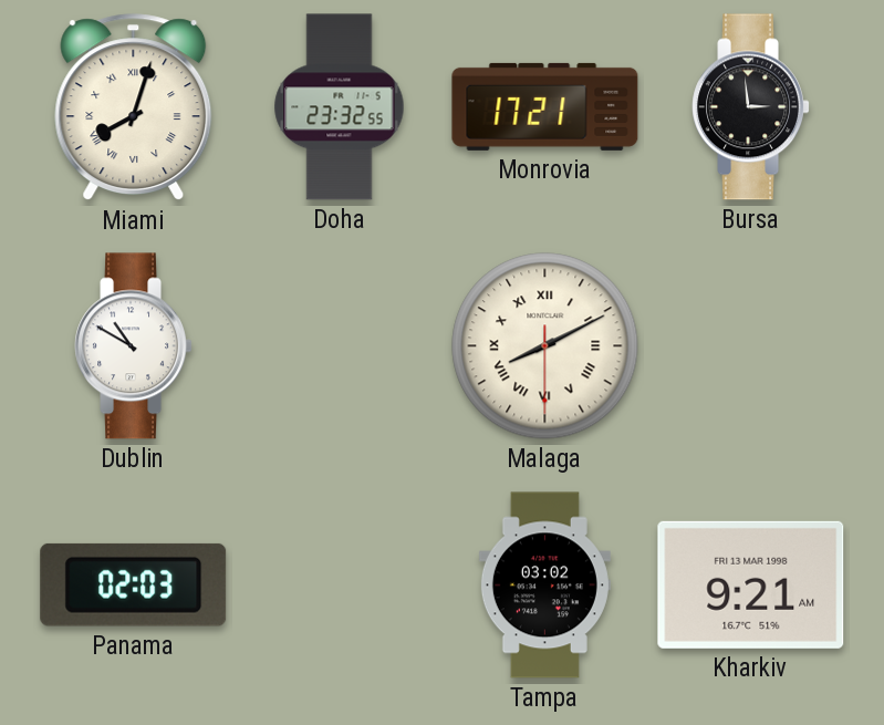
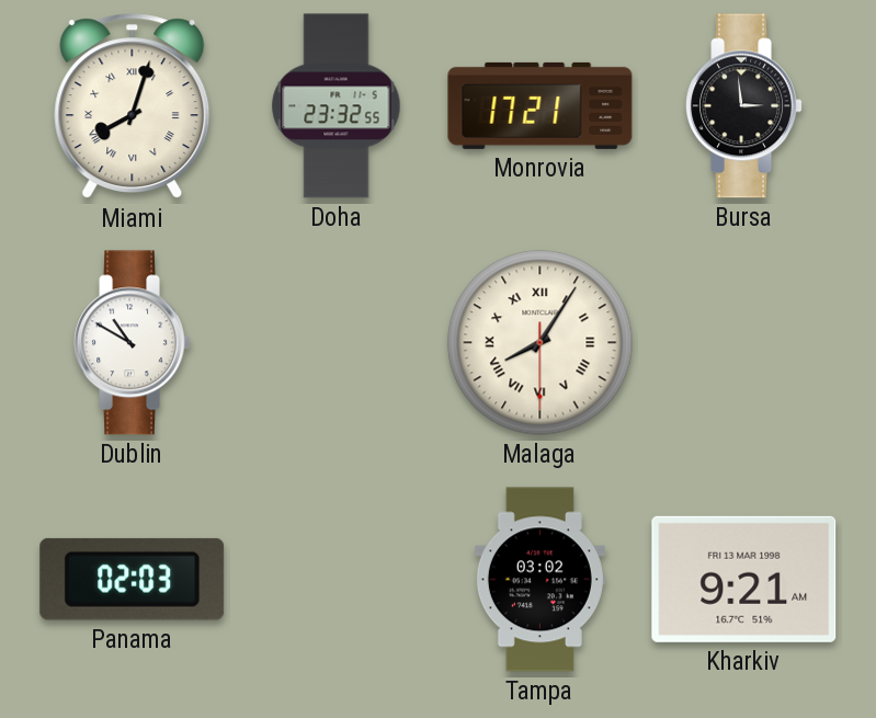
Malaga: 8:10 -> 8:05
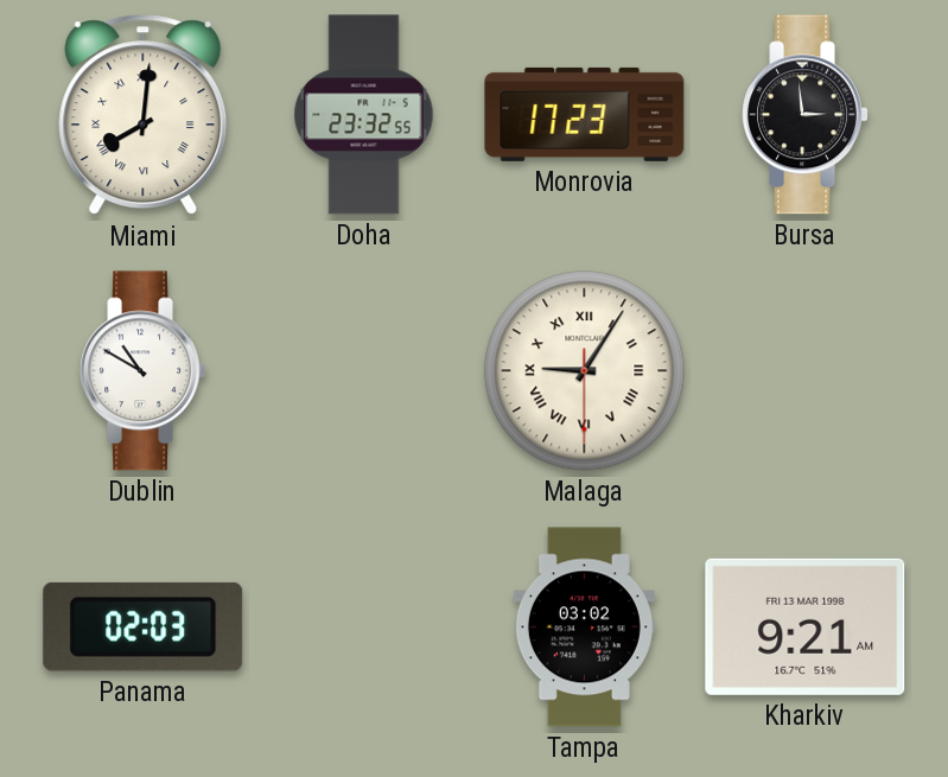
Miami: 8:03 -> 8:01
Monrovia: 17:21 -> 17:23
Malaga: 8:05 -> 9:05
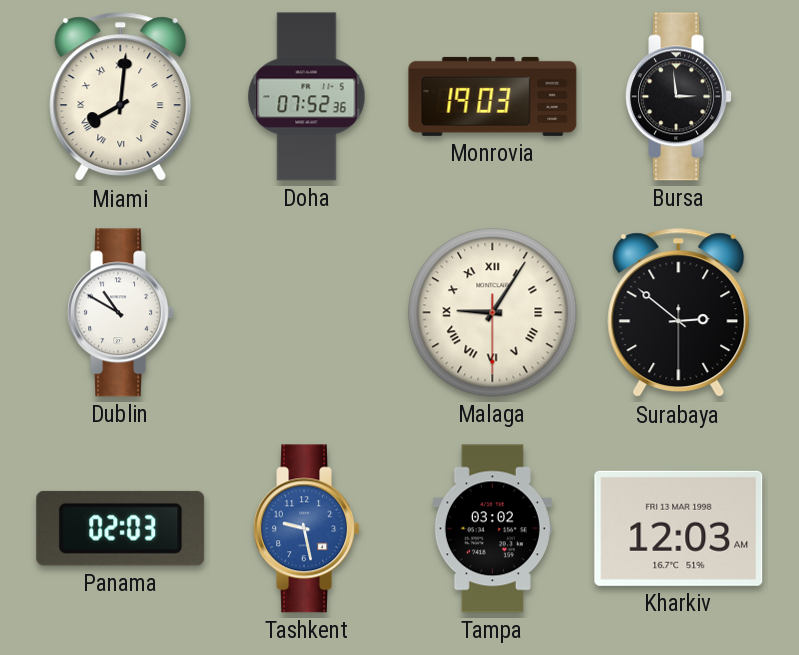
Doha: 23:32 -> 07:52
Monrovia: 17:23 -> 19:03
Surabaya: none -> 2:51
Tashkent: none -> 9:28
Kharkiv: 9:21 -> 12:03
